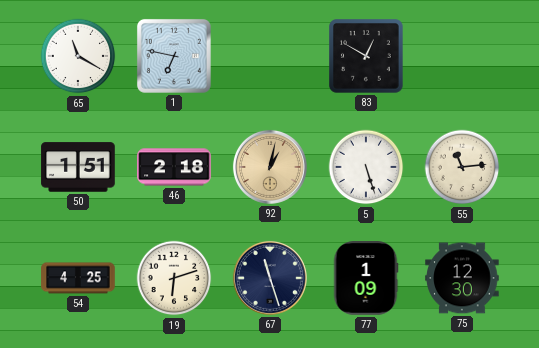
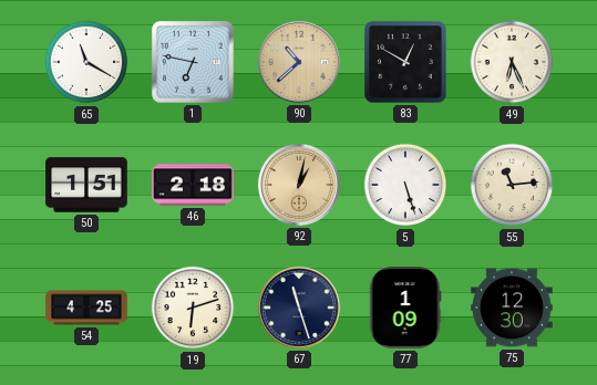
90: none -> 10:38
49: none -> 6:26
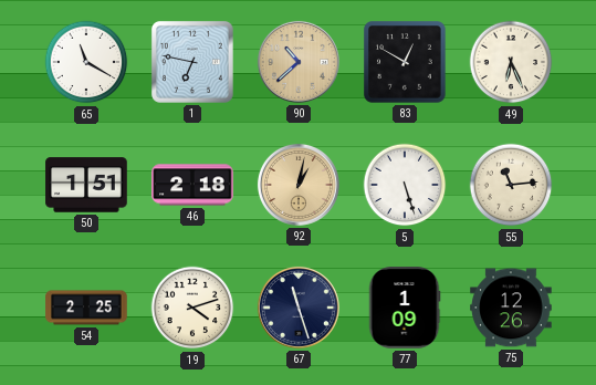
54: 4:25 -> 2:25
19: 6:12 -> 4:12
75: 12:30 -> 12:26
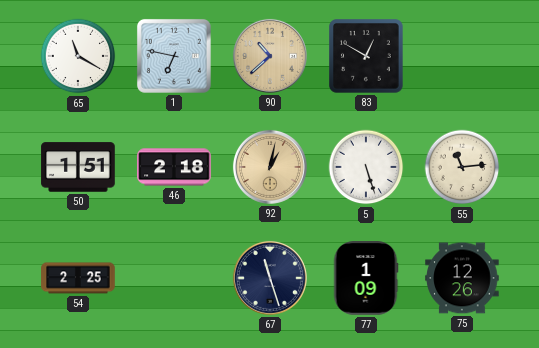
49: 6:26 -> none
19: 4:12 -> none
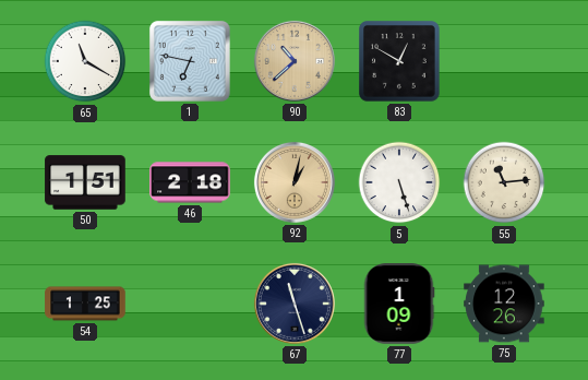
54: 2:25 -> 1:25
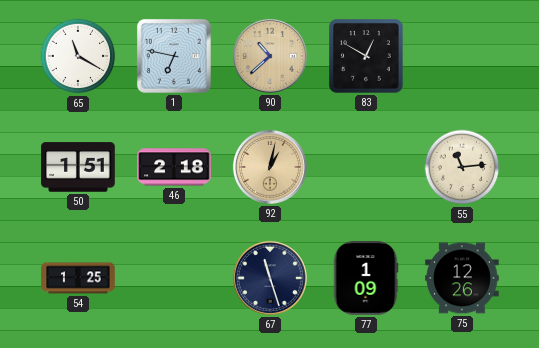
5: 5:27 -> none
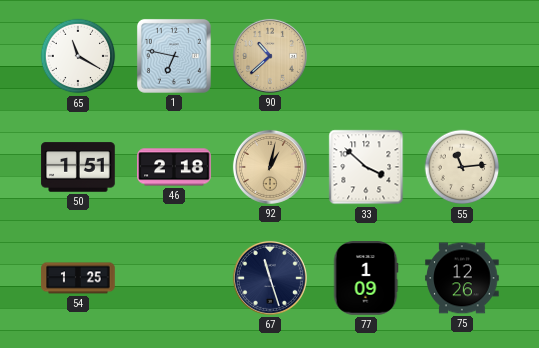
83: 12:50 -> none
33: none -> 3:52
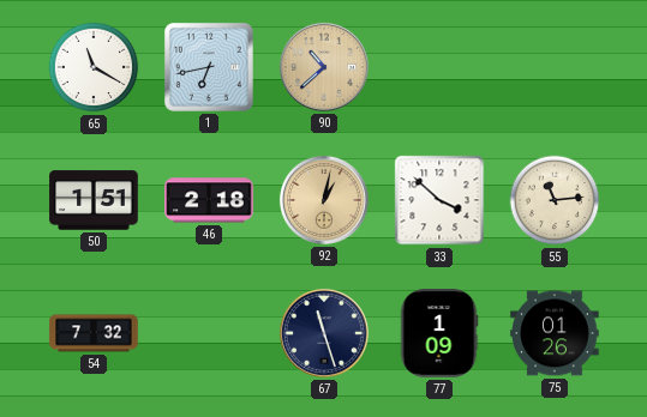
1: 6:47 -> 6:43
54: 1:25 -> 7:32
75: 12:26 -> 01:26
